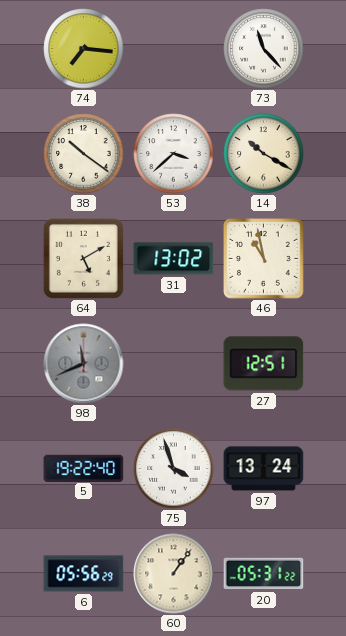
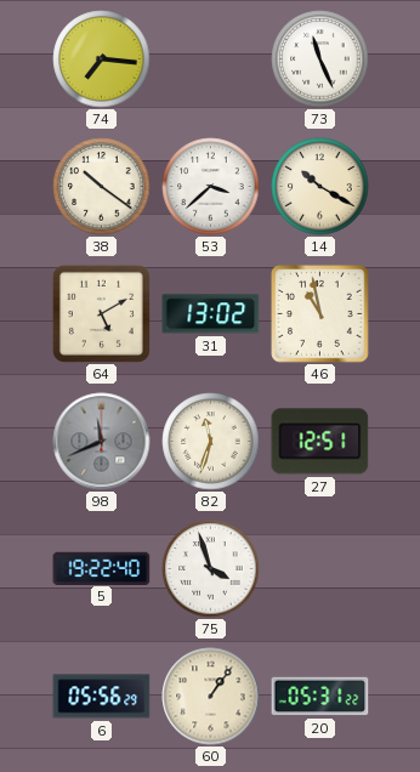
73: 11:23 -> 11:26
82: none -> 11:33
97: 13:24 -> none
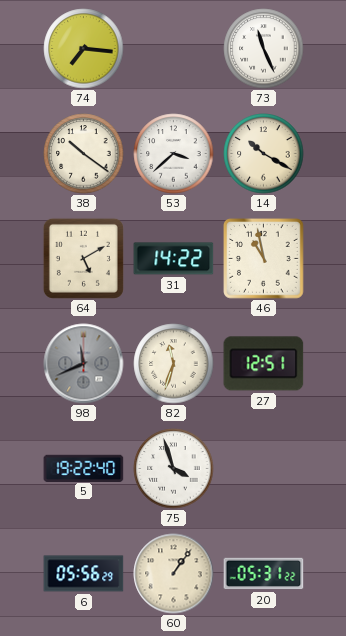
31: 13:02 -> 14:22
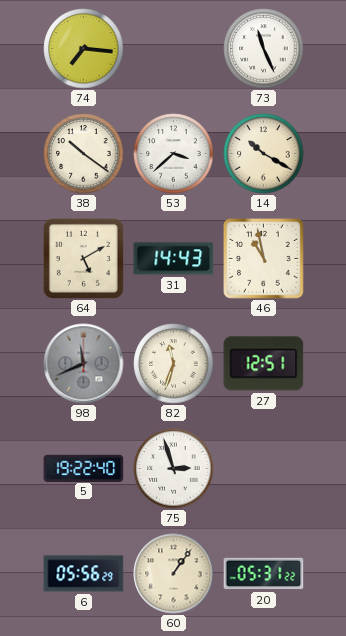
31: 14:22 -> 14:43
75: 3:57 -> 2:57
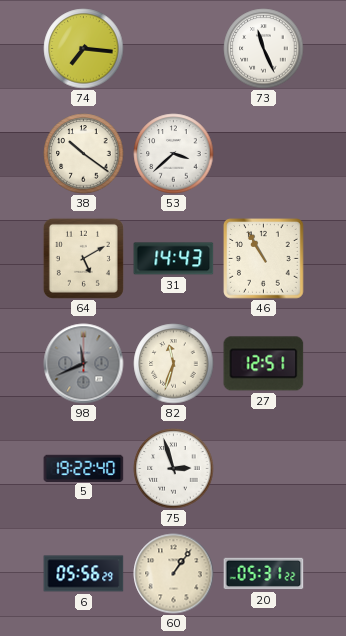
14: 10:20 -> none
46: 10:58 -> 10:55
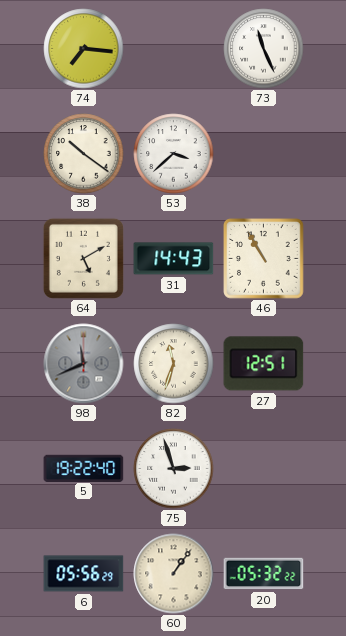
20: 05:31 -> 05:32
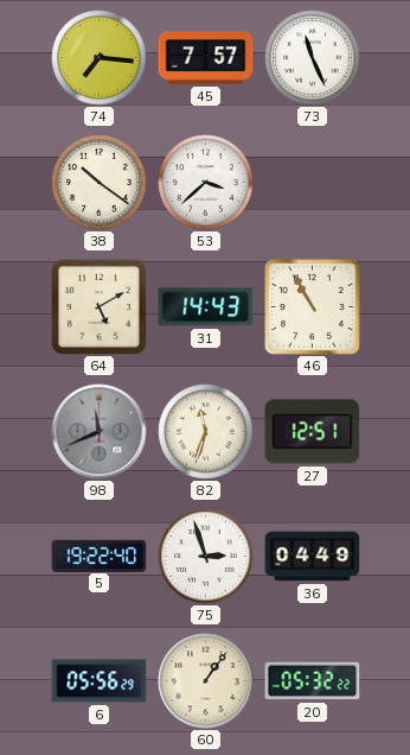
45: none -> 7:57
36: none -> 04:49
